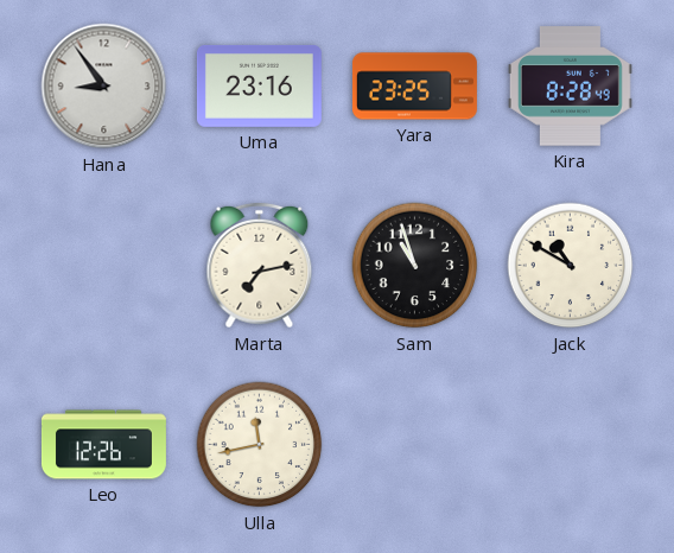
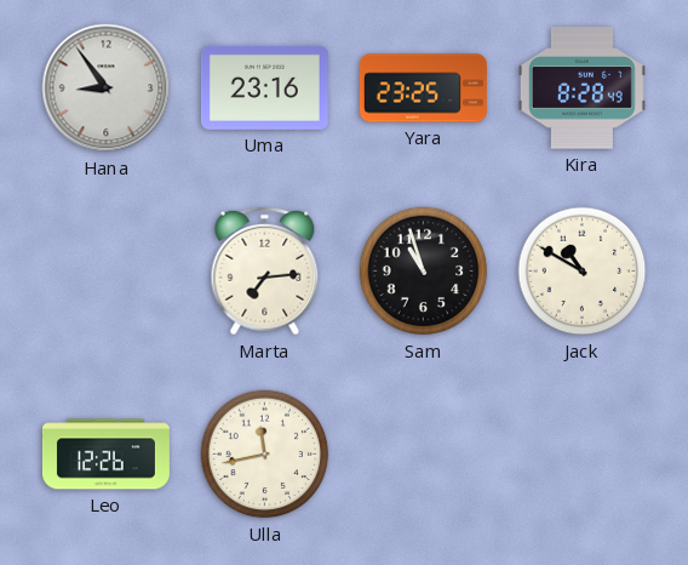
Marta: 7:13 -> 7:14
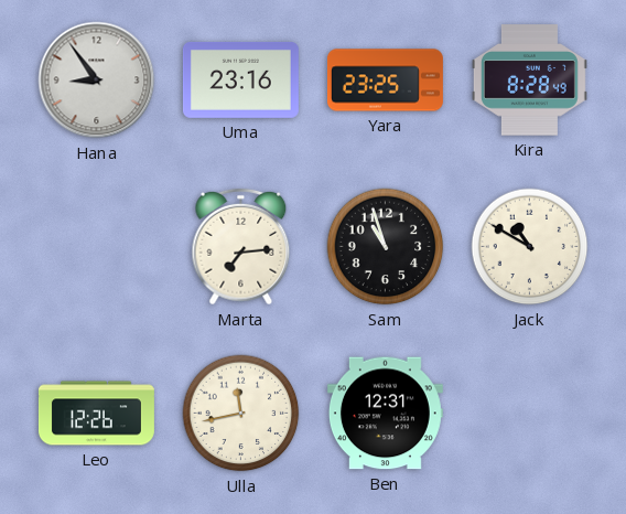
Ben: none -> 12:31
